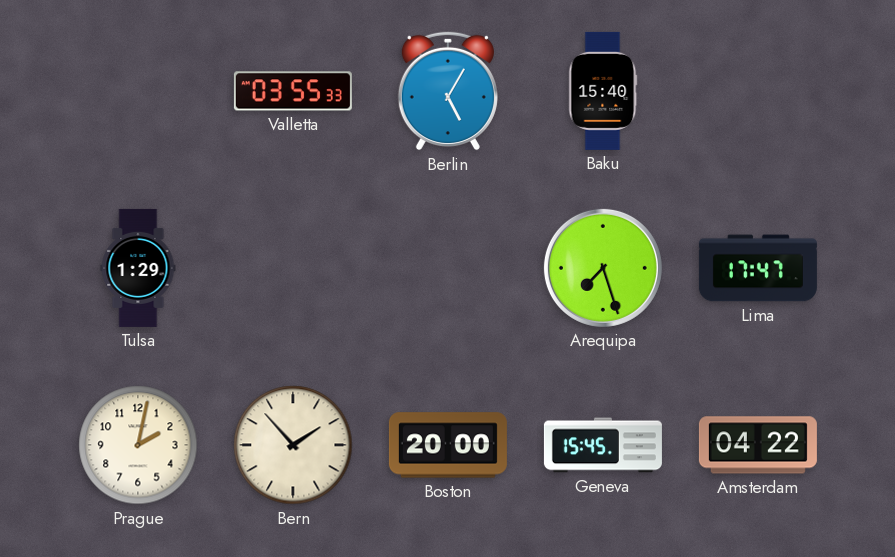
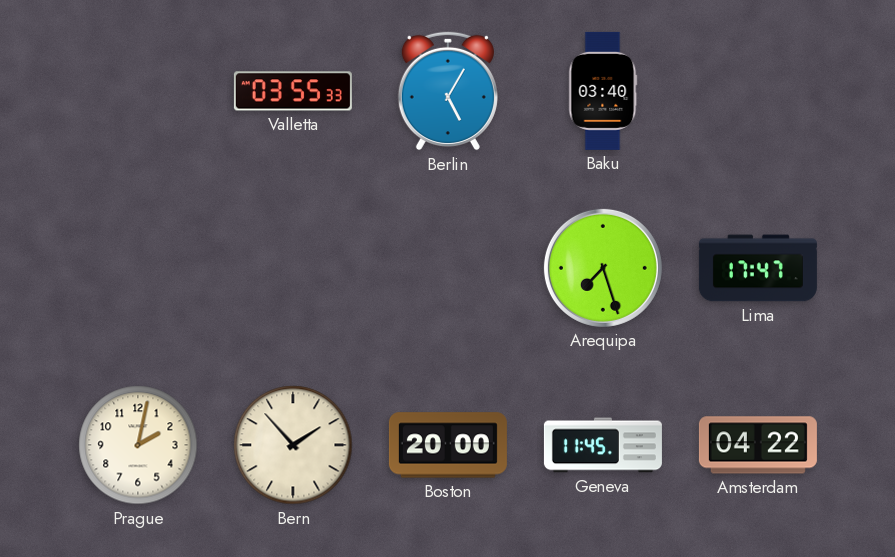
Baku: 15:40 -> 03:40
Tulsa: 1:29 -> none
Geneva: 15:45 -> 11:45
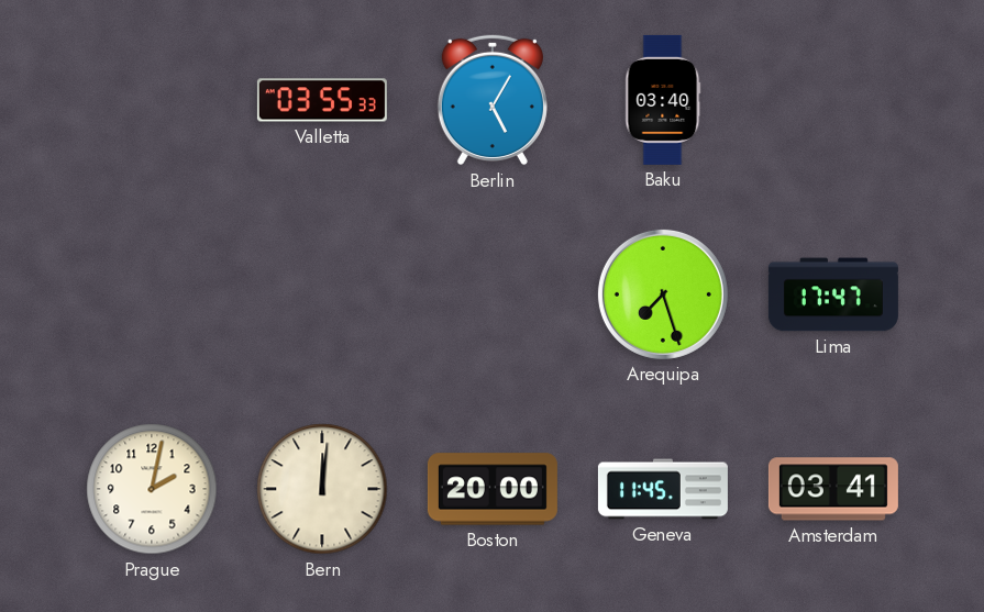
Bern: 1:53 -> 12:01
Amsterdam: 04:22 -> 03:41
